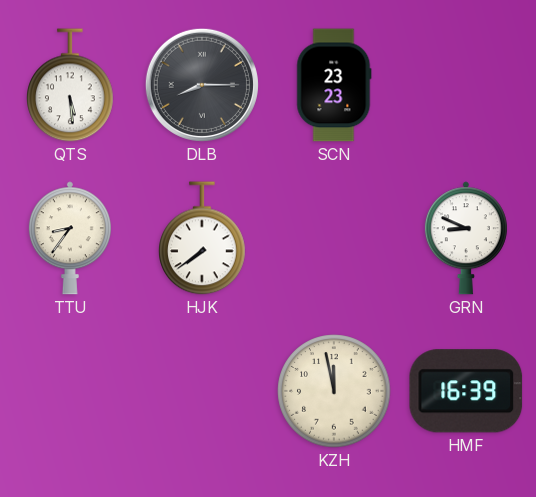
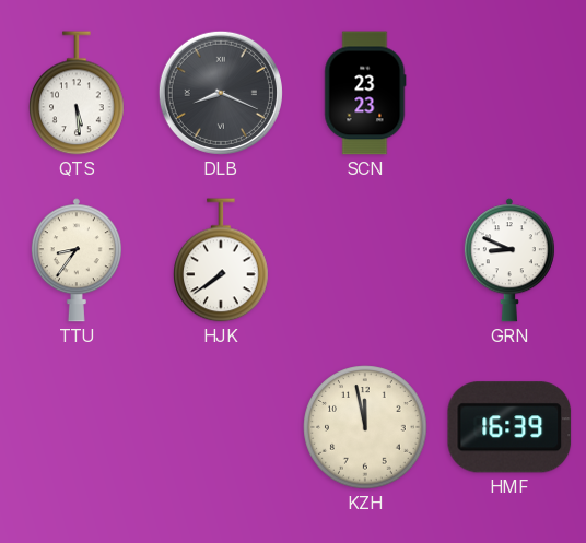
DLB: 8:15 -> 8:19
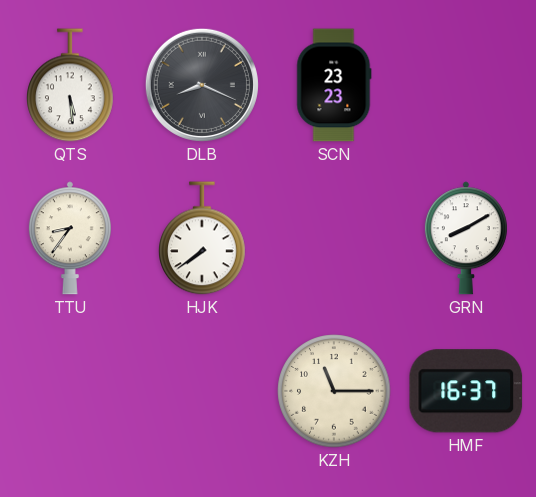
GRN: 8:49 -> 8:10
KZH: 11:58 -> 11:15
HMF: 16:39 -> 16:37
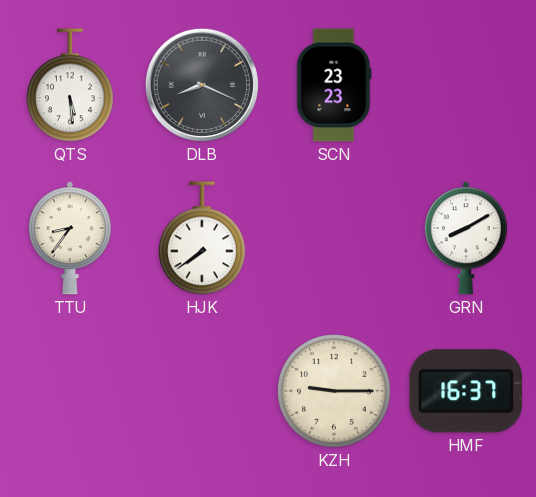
KZH: 11:15 -> 9:15
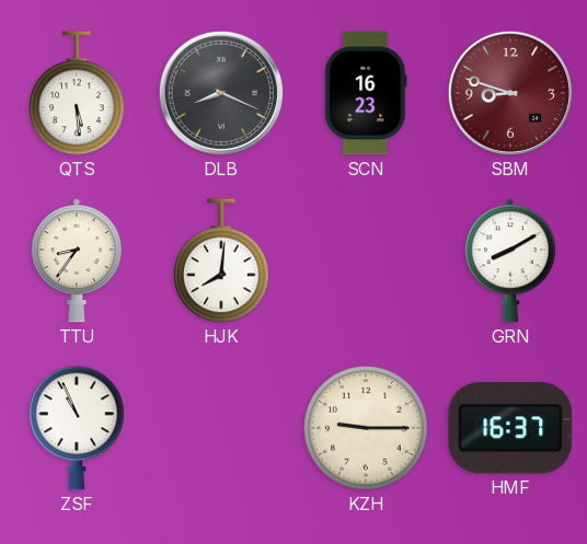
SCN: 23:23 -> 16:23
SBM: none -> 8:48
HJK: 7:39 -> 8:01
ZSF: none -> 10:56
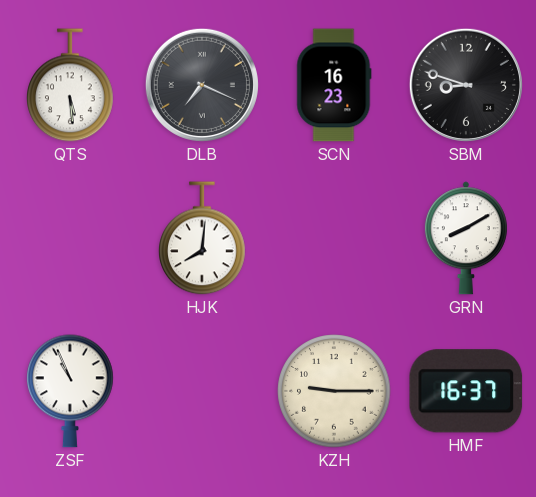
DLB: 8:19 -> 7:19
SBM dial: burgundy -> black
TTU: 8:36 -> none
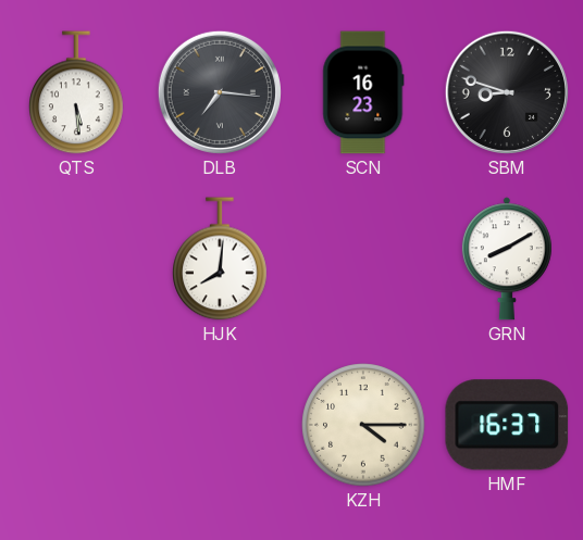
DLB: 7:19 -> 7:16
ZSF: 10:56 -> none
KZH: 9:15 -> 4:15
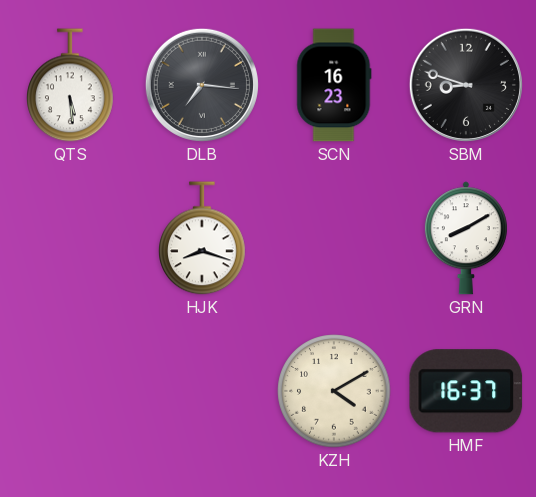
HJK: 8:01 -> 8:18
KZH: 4:15 -> 4:10
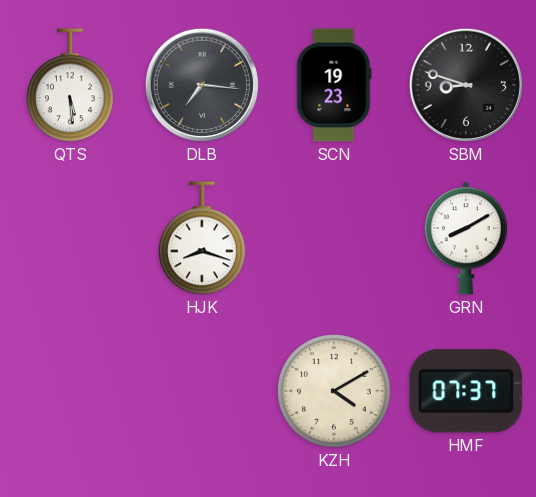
SCN: 16:23 -> 19:23
HMF: 16:37 -> 07:37
